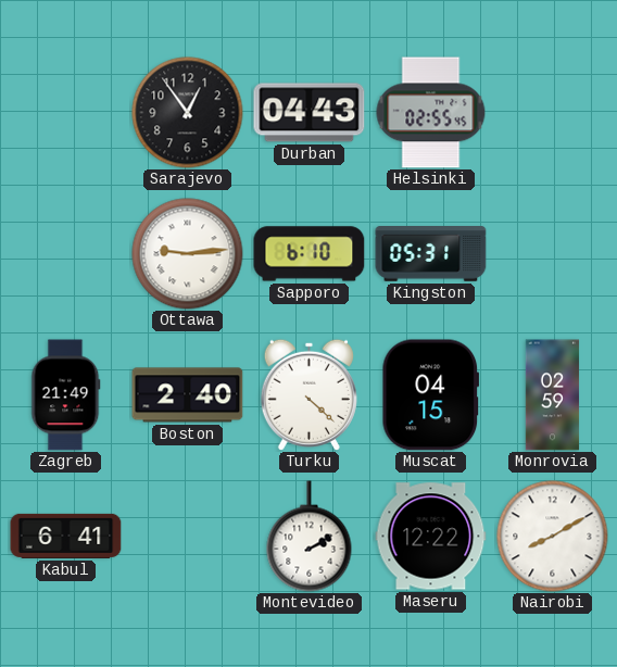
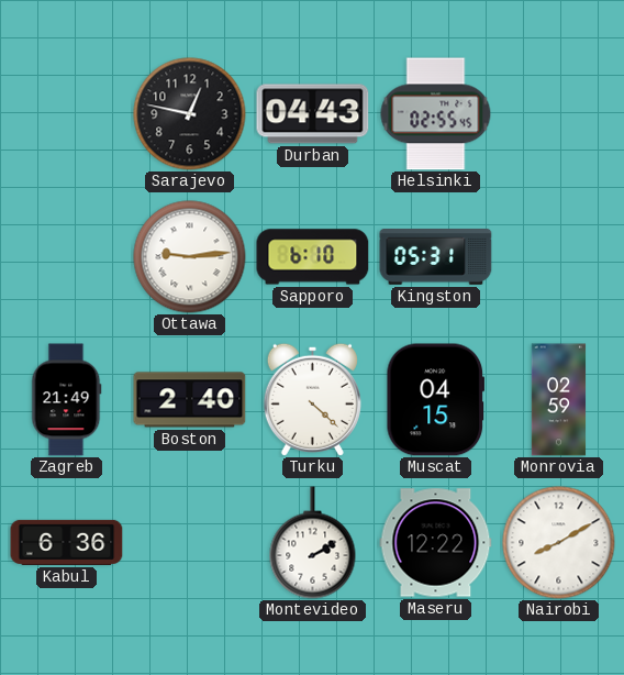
Sarajevo: 12:54 -> 12:47
Kabul: 6:41 -> 6:36
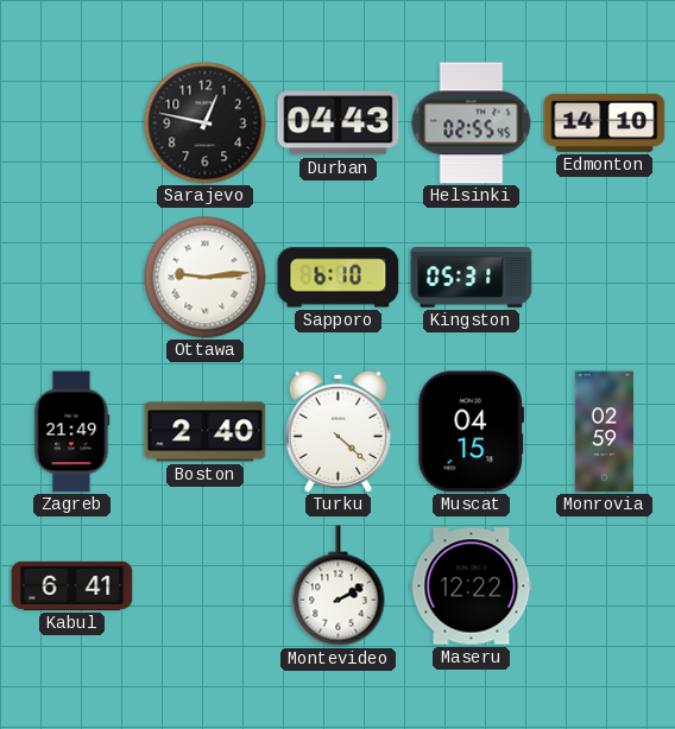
Edmonton: none -> 14:10
Kabul: 6:36 -> 6:41
Nairobi: 8:10 -> none
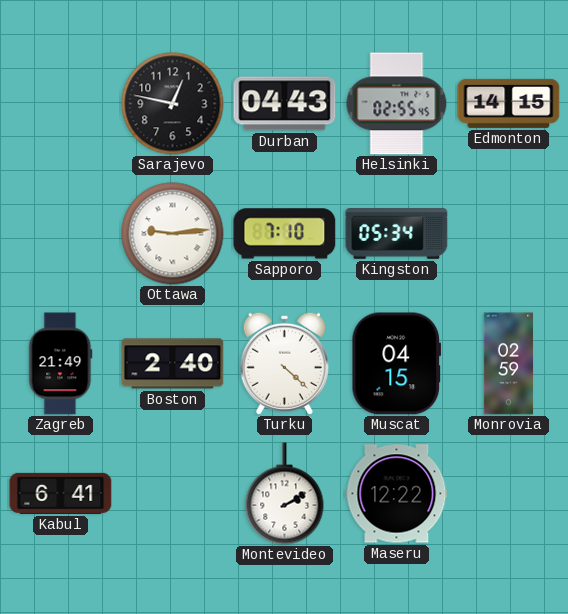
Edmonton: 14:10 -> 14:15
Sapporo: 6:10 -> 7:10
Kingston: 05:31 -> 05:34
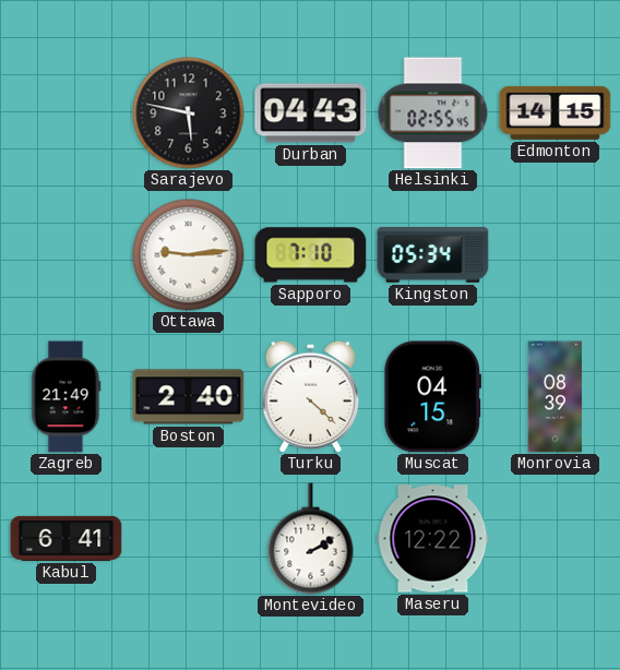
Sarajevo: 12:47 -> 5:47
Monrovia: 02:59 -> 08:39
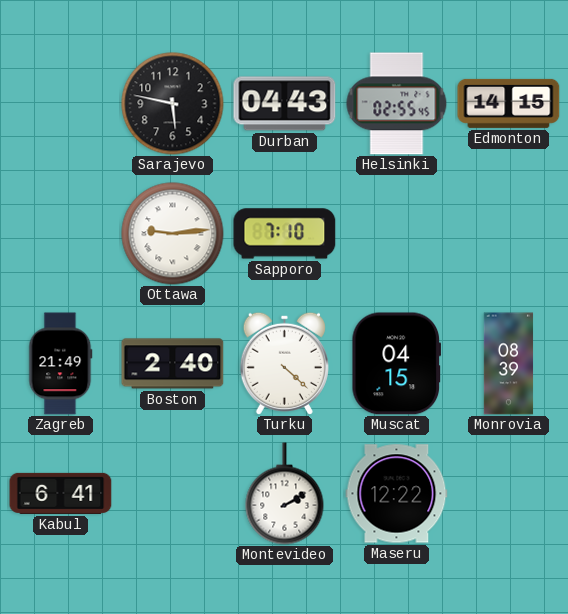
Kingston: 05:34 -> none
